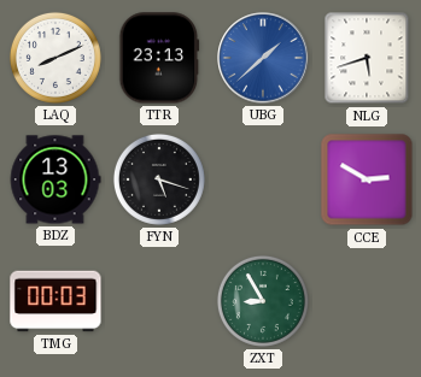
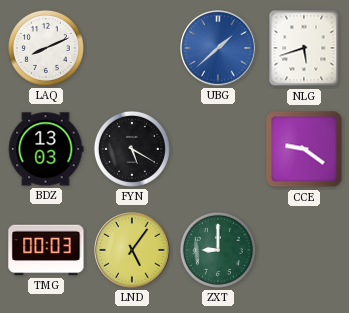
TTR: 23:13 -> none
FYN: 5:18 -> 5:20
CCE: 2:50 -> 9:21
LND: none -> 5:06
ZXT: 8:55 -> 9:00
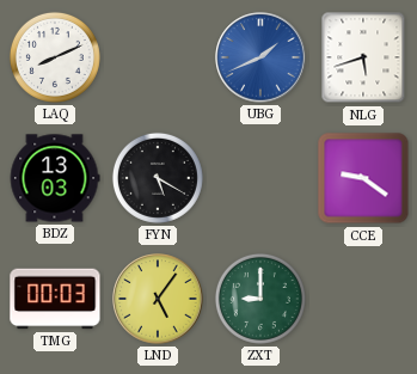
UBG: 1:38 -> 1:41
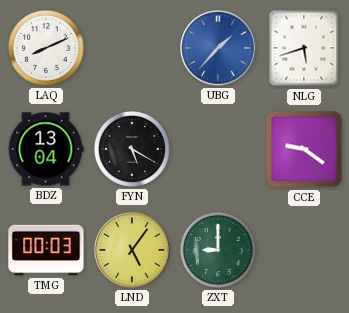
UBG: 1:41 -> 1:37
BDZ: 13:03 -> 13:04
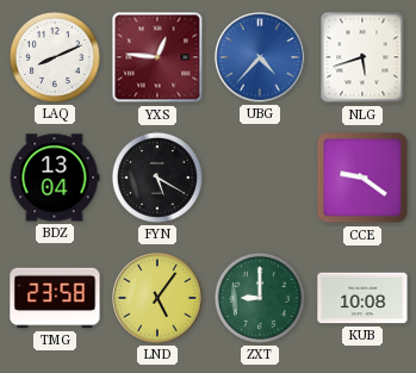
YXS: none -> 12:46
UBG: 1:37 -> 4:37
TMG: 00:03 -> 23:58
KUB: none -> 10:08
